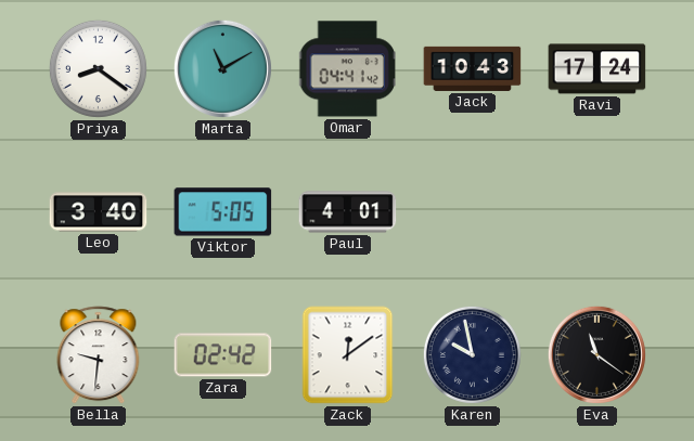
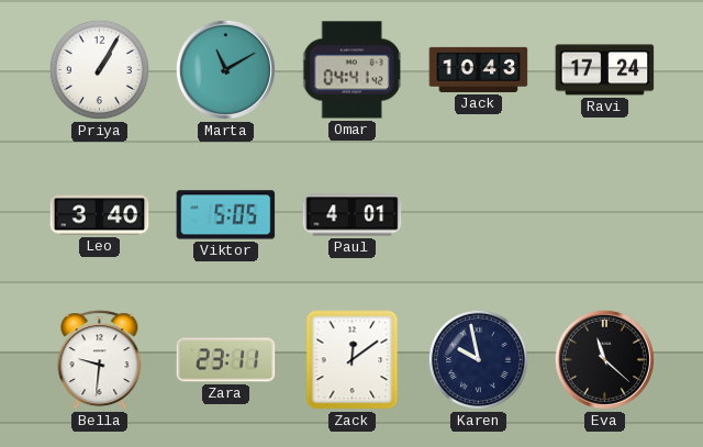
Priya: 8:21 -> 1:05
Zara: 02:42 -> 23:11
Eva: 11:21 -> 11:22
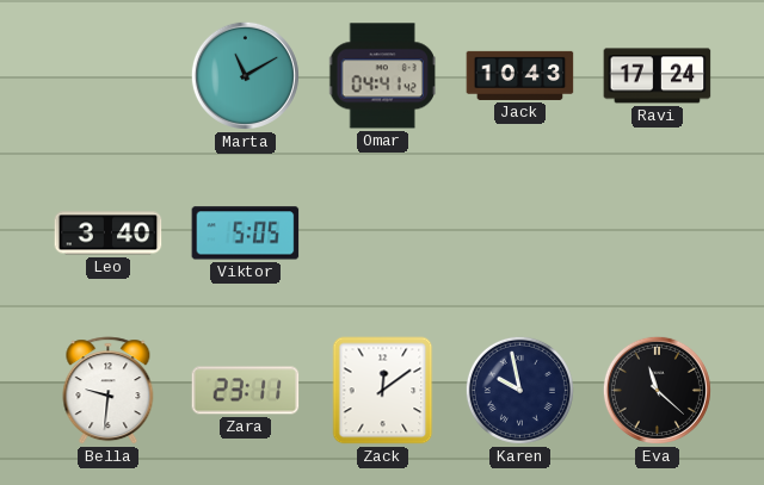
Priya: 1:05 -> none
Paul: 4:01 -> none
